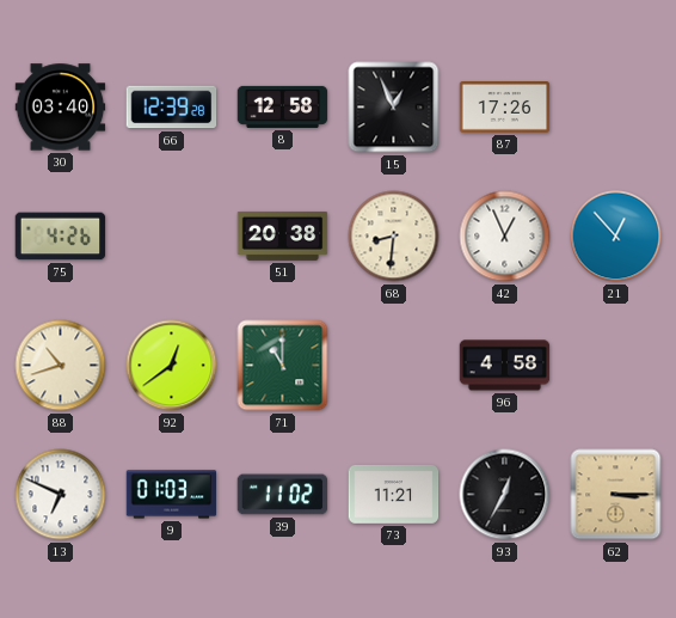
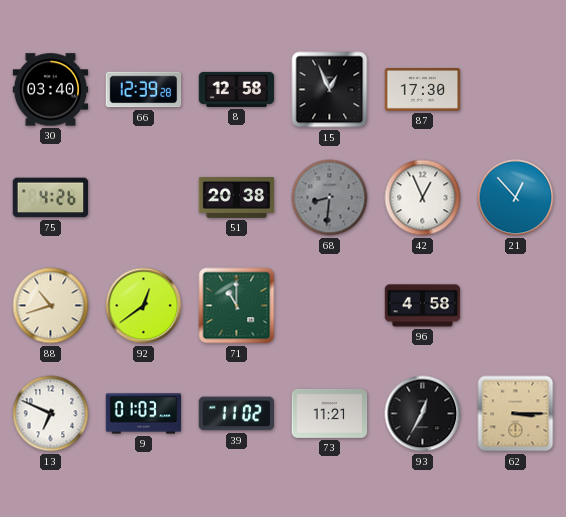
87: 17:26 -> 17:30
68 dial: cream -> grey
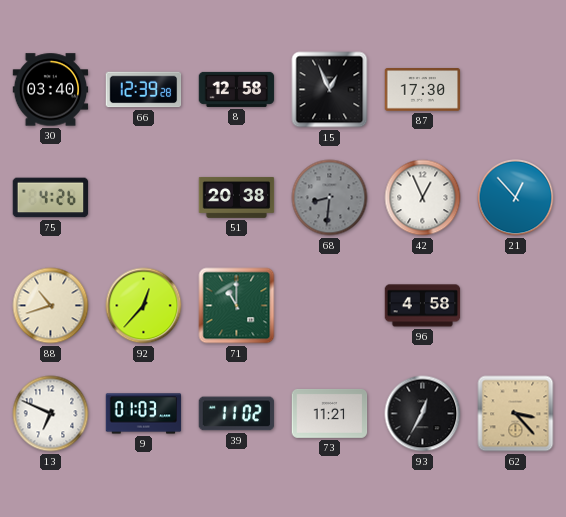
92: 12:39 -> 12:37
62: 3:15 -> 3:23
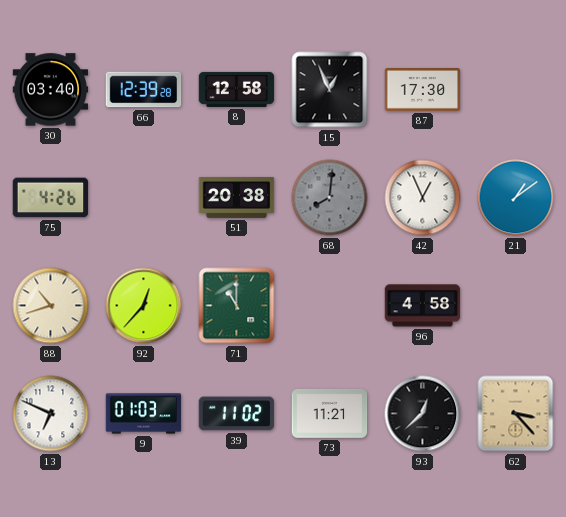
68: 8:31 -> 8:01
21: 12:53 -> 1:09
93: 12:35 -> 12:38
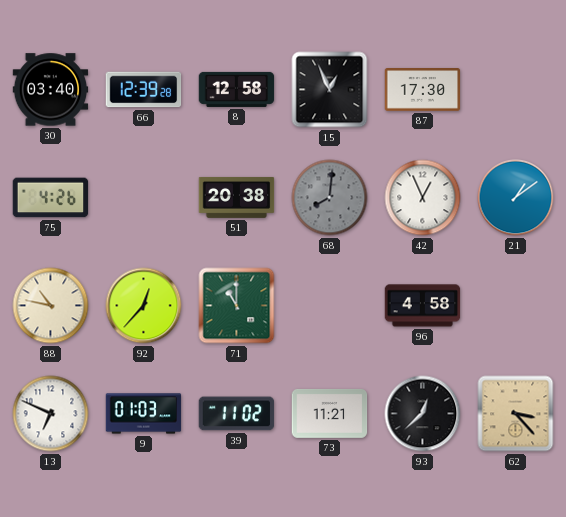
88: 10:42 -> 10:47
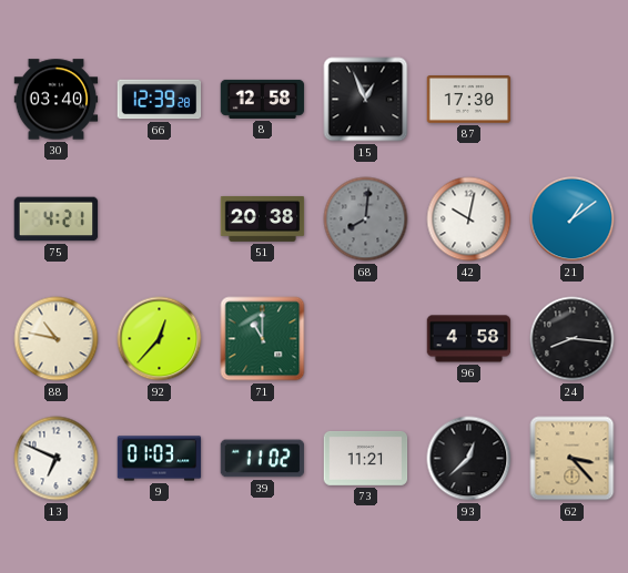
75: 4:26 -> 4:21
42: 12:56 -> 10:02
24: none -> 8:16
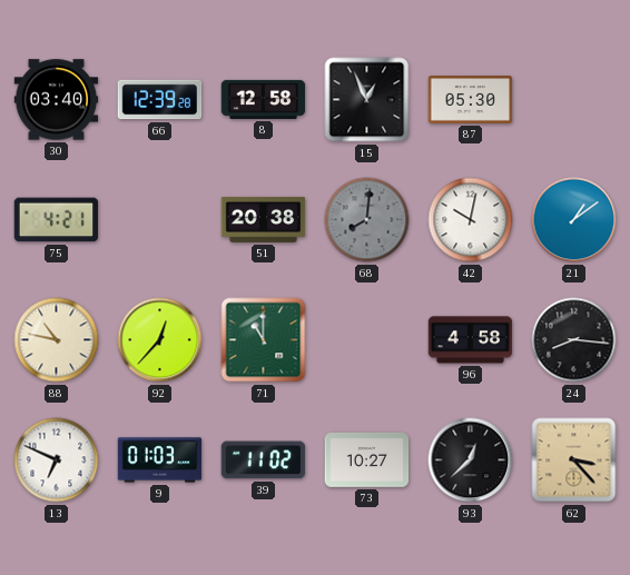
87: 17:30 -> 05:30
73: 11:21 -> 10:27
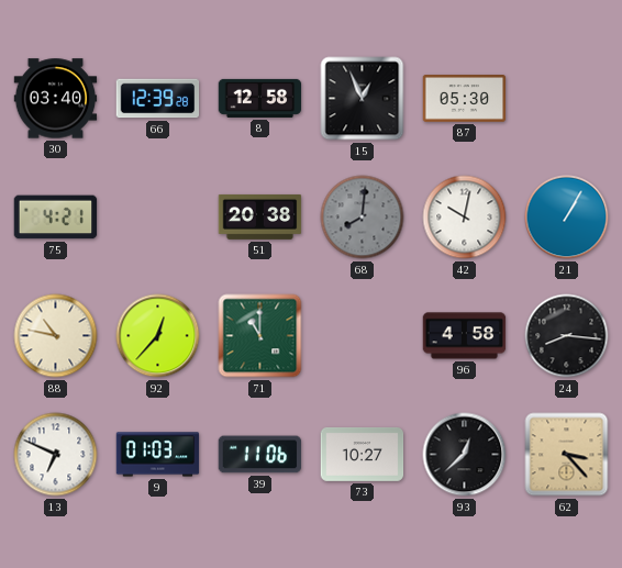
21: 1:09 -> 1:05
39: 11:02 -> 11:06
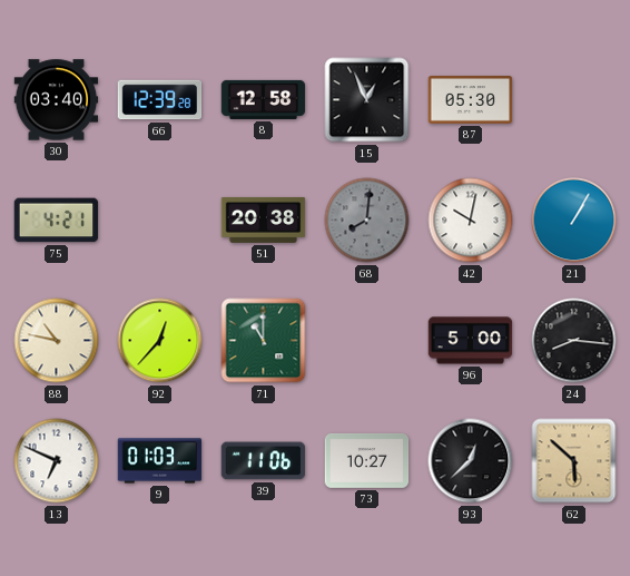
96: 4:58 -> 5:00
62: 3:23 -> 5:52
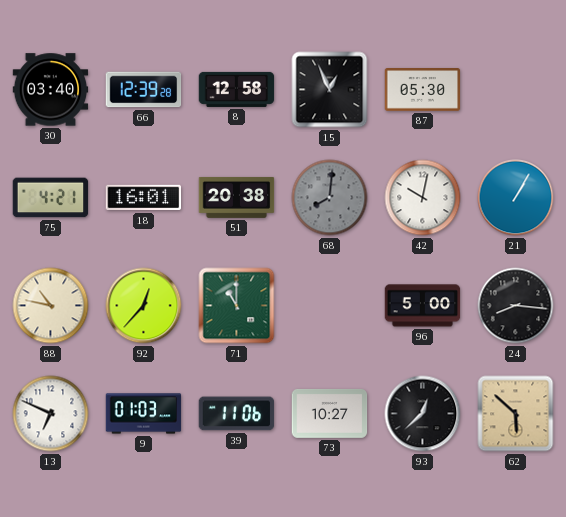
18: none -> 16:01
